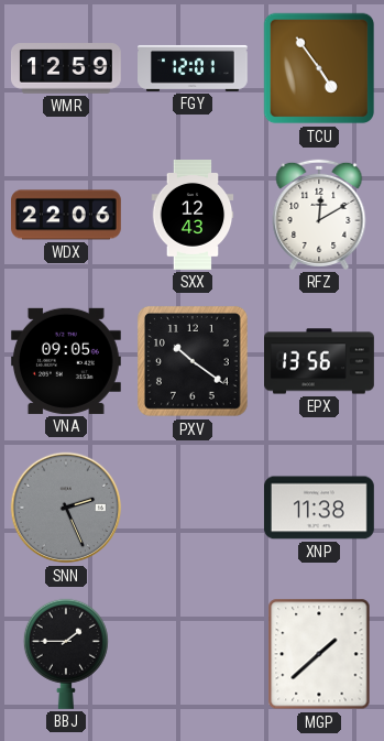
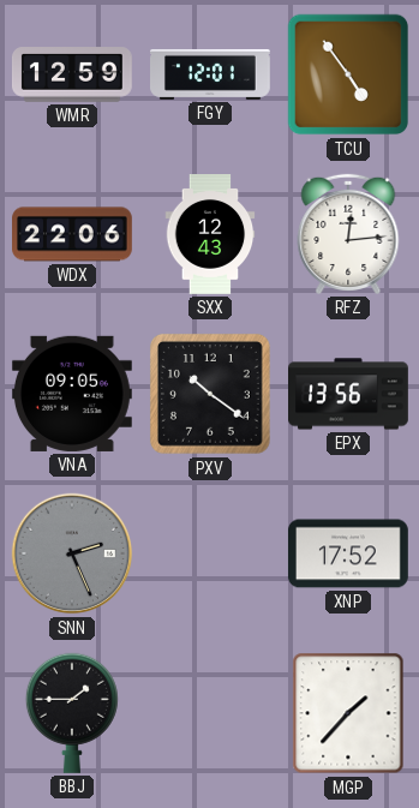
RFZ: 12:10 -> 12:14
XNP: 11:38 -> 17:52
MGP: 1:38 -> 1:37
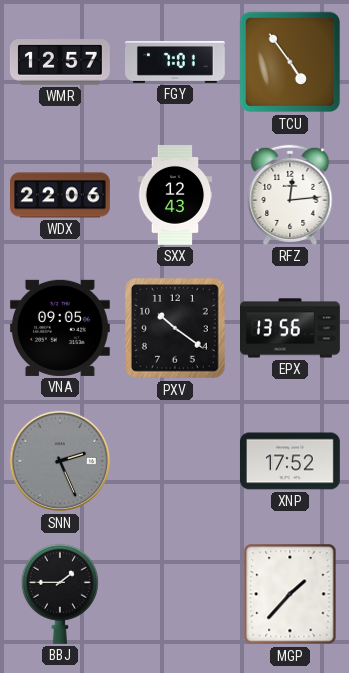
WMR: 12:59 -> 12:57
FGY: 12:01 -> 7:01
